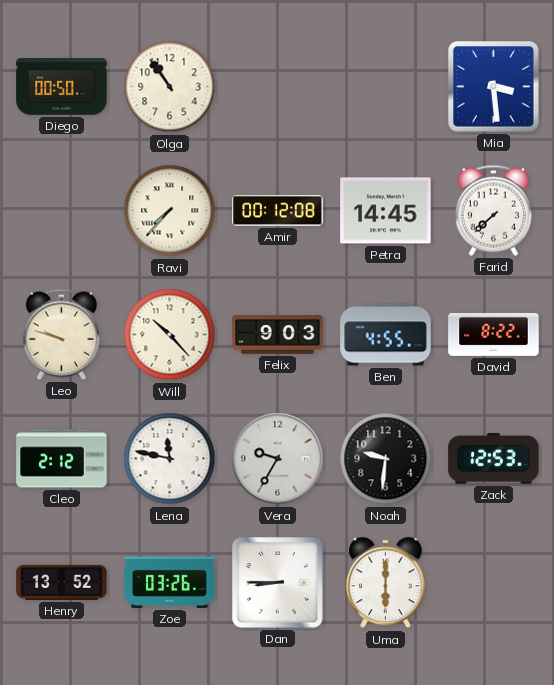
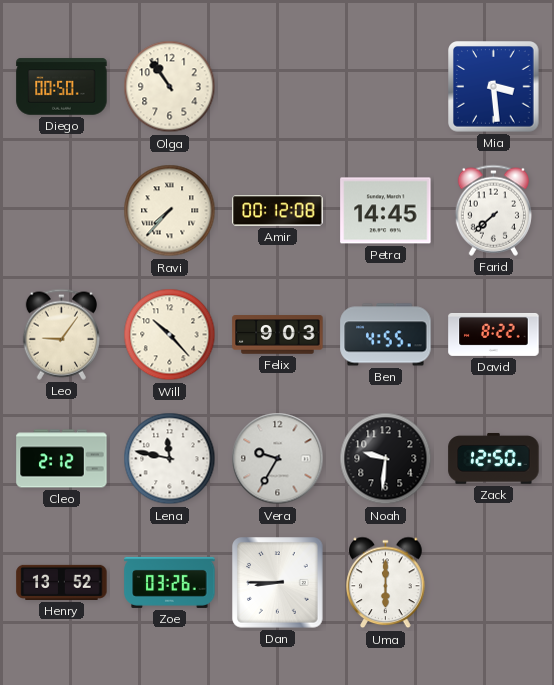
Leo: 9:48 -> 9:06
Zack: 12:53 -> 12:50
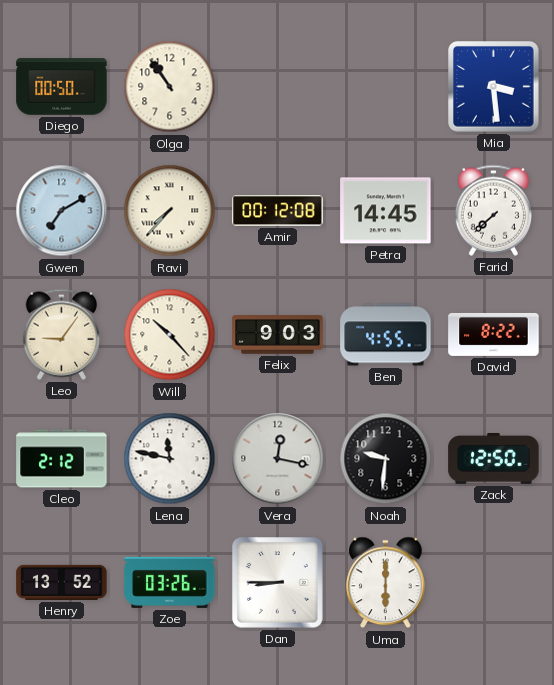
Gwen: none -> 7:10
Vera: 9:35 -> 12:17
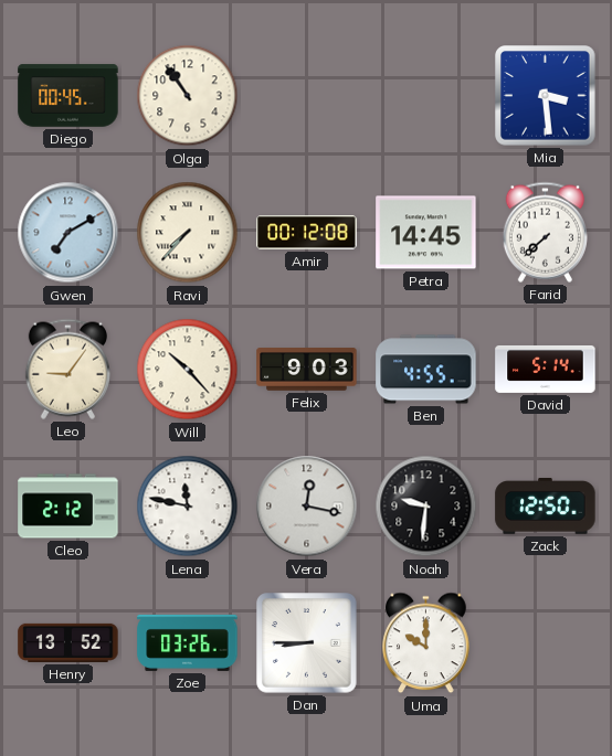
Diego: 00:50 -> 00:45
David: 8:22 -> 5:14
Uma: 6:00 -> 10:00
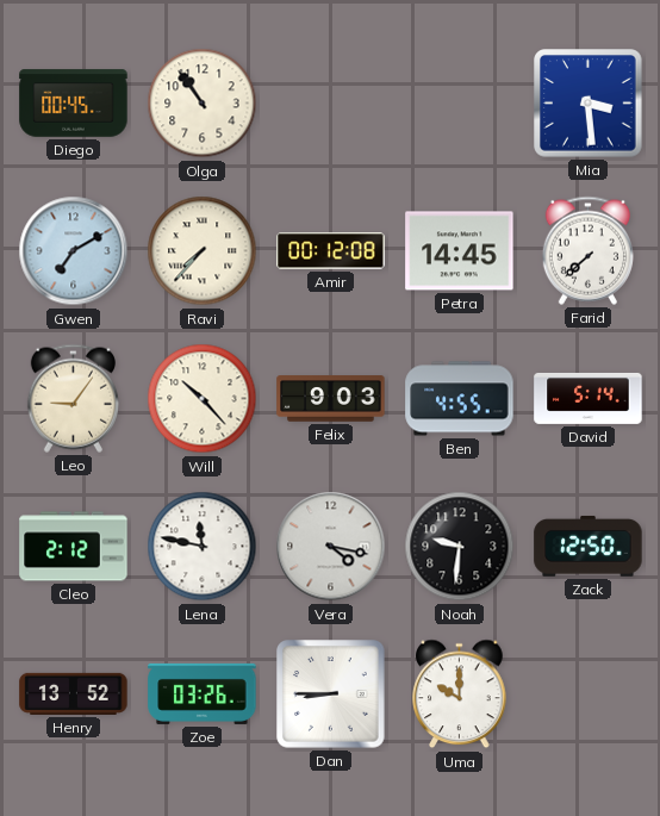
Vera: 12:17 -> 4:17
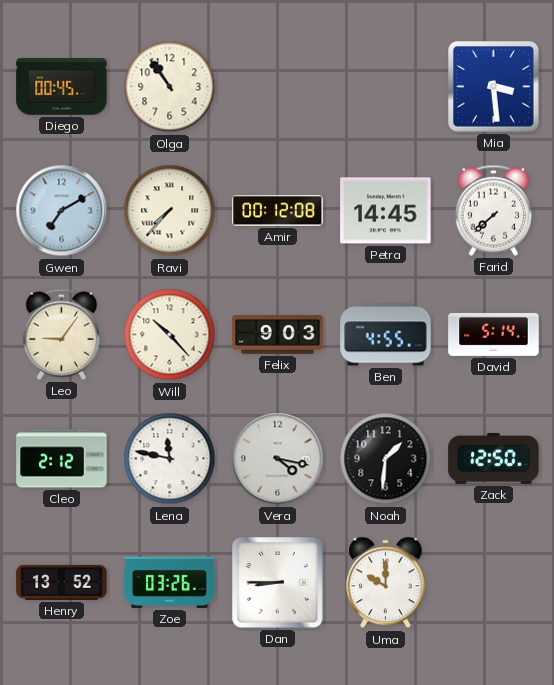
Noah: 9:31 -> 1:31
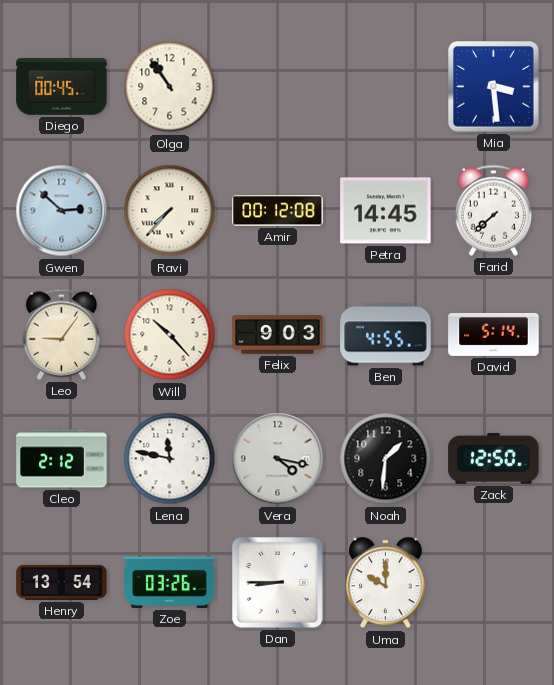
Gwen: 7:10 -> 2:52
Henry: 13:52 -> 13:54
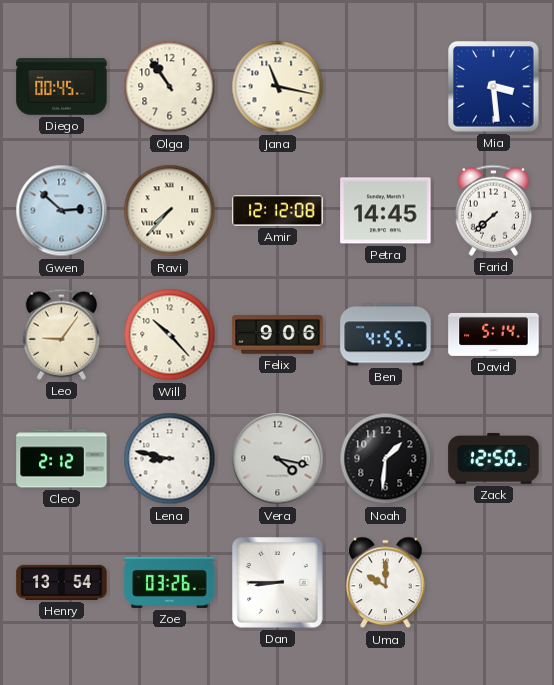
Jana: none -> 11:17
Amir: 00:12 -> 12:12
Felix: 9:03 -> 9:06
Lena: 11:47 -> 8:47
